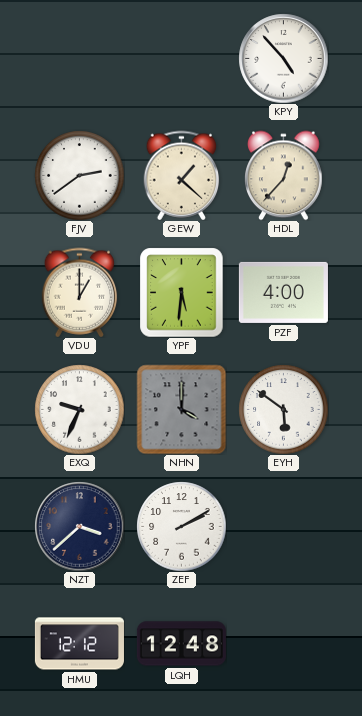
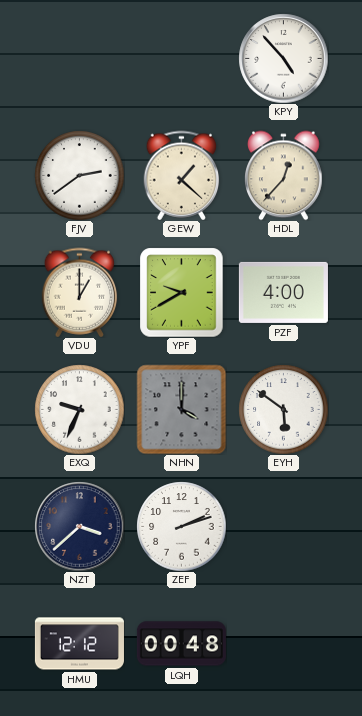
YPF: 5:31 -> 9:40
ZEF: 2:10 -> 2:12
LQH: 12:48 -> 00:48
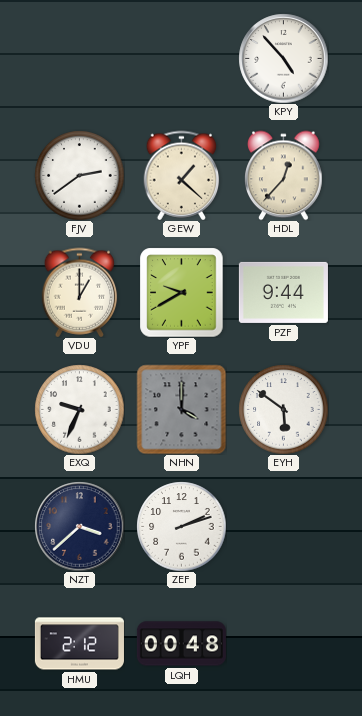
PZF: 4:00 -> 9:44
HMU: 12:12 -> 2:12
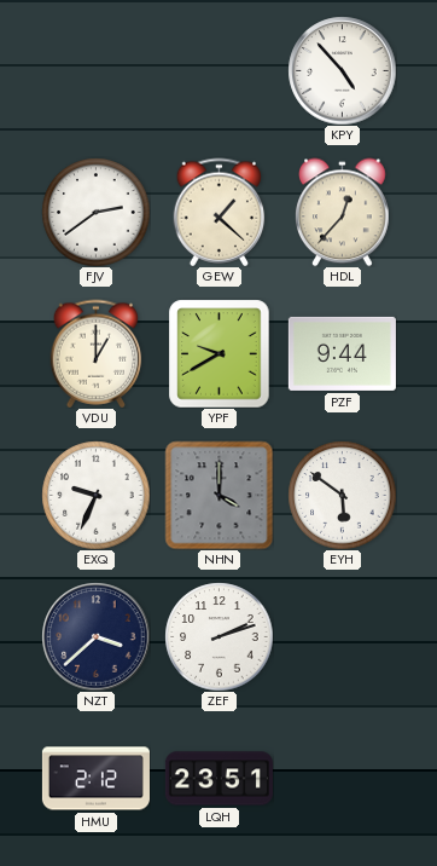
LQH: 00:48 -> 23:51
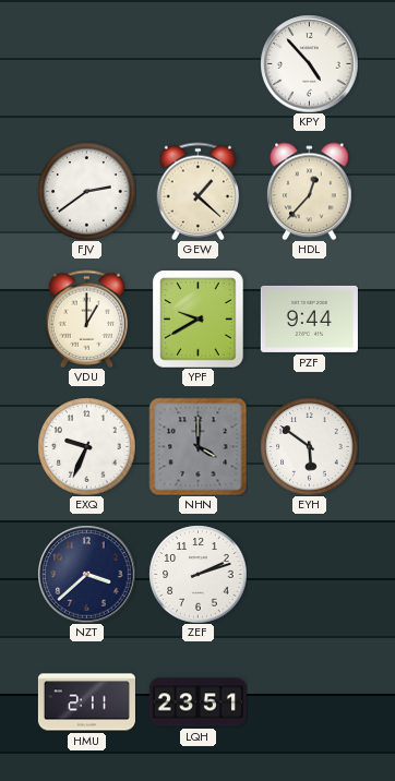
HMU: 2:12 -> 2:11
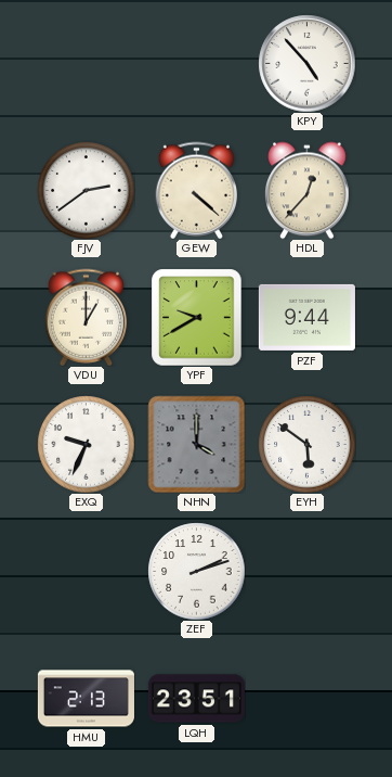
GEW: 1:22 -> 4:22
NZT: 3:38 -> none
HMU: 2:11 -> 2:13
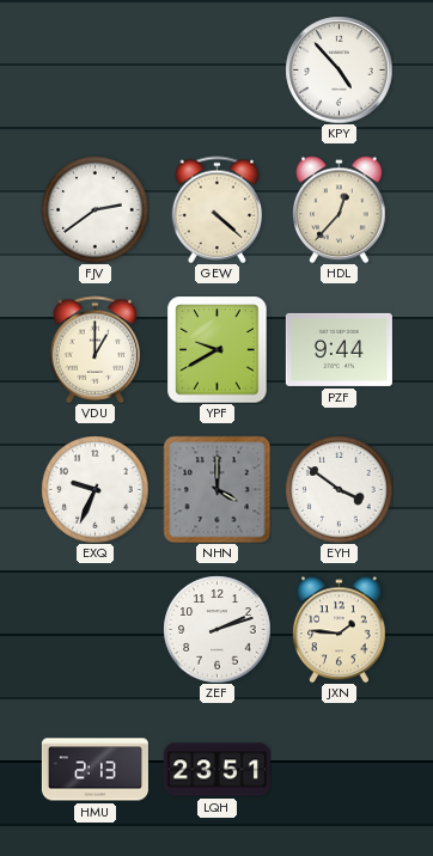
EYH: 5:51 -> 3:51
JXN: none -> 1:46
